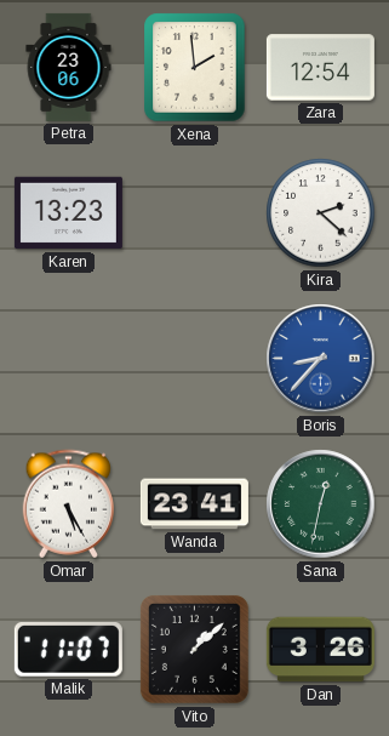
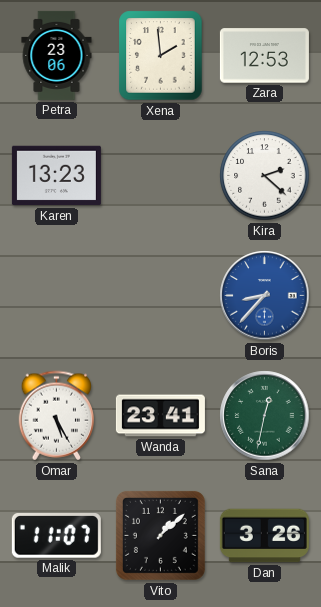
Zara: 12:54 -> 12:53
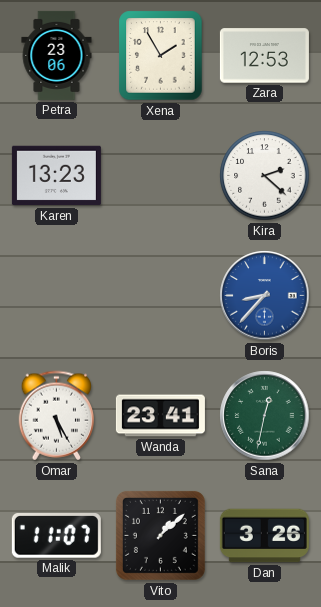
Xena: 1:59 -> 1:55
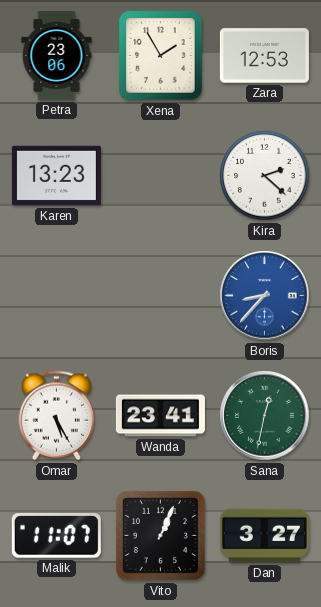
Vito: 1:08 -> 1:04
Dan: 3:26 -> 3:27
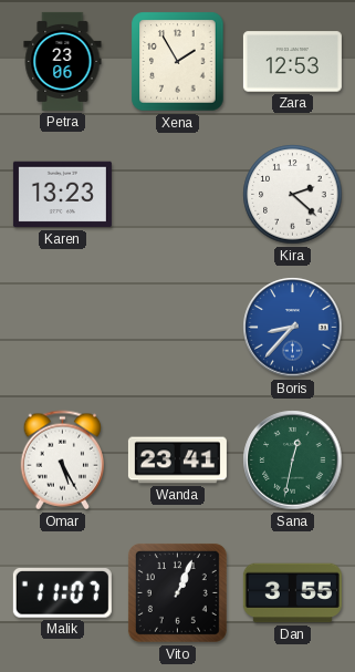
Dan: 3:27 -> 3:55
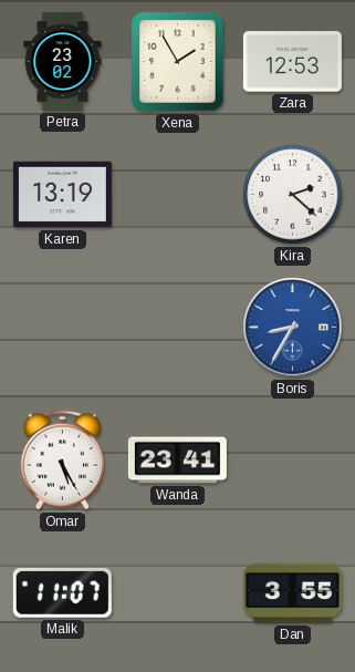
Petra: 23:06 -> 23:02
Karen: 13:23 -> 13:19
Boris: 8:37 -> 8:35
Sana: 12:32 -> none
Vito: 1:04 -> none
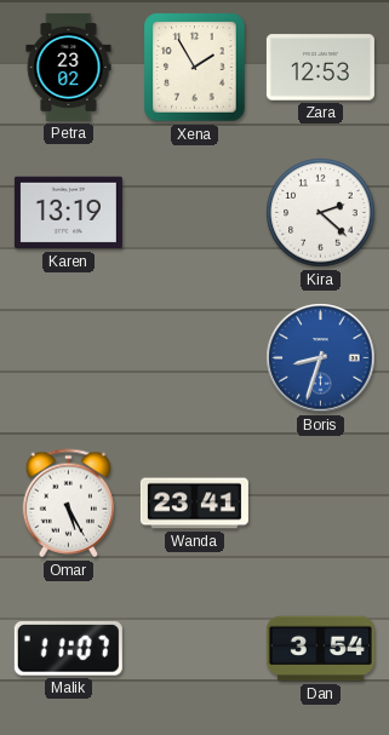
Boris: 8:35 -> 8:33
Dan: 3:55 -> 3:54
